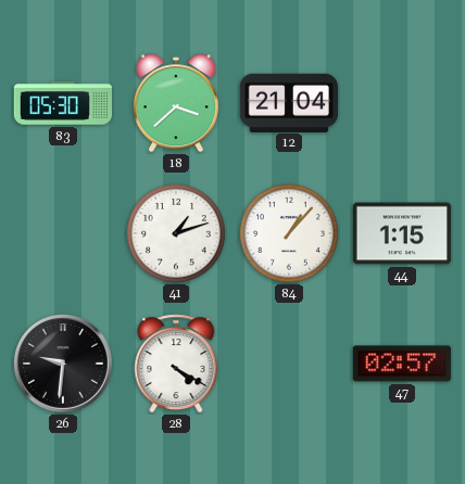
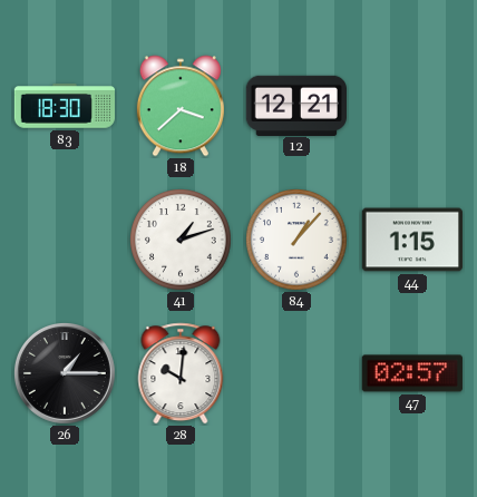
83: 05:30 -> 18:30
12: 21:04 -> 12:21
26: 9:31 -> 1:15
28: 4:20 -> 10:01
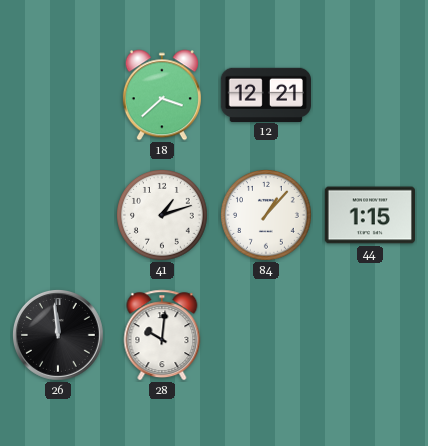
83: 18:30 -> none
26: 1:15 -> 11:59
47: 02:57 -> none
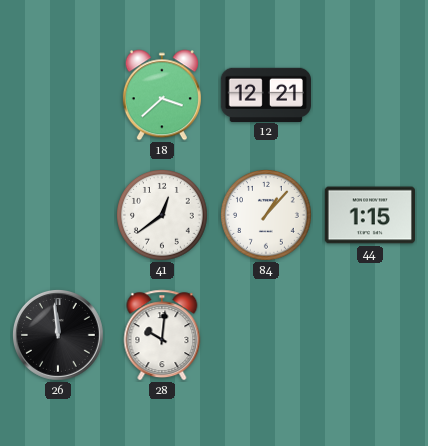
41: 1:12 -> 12:39
